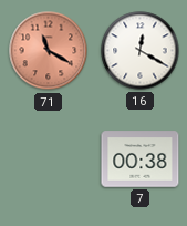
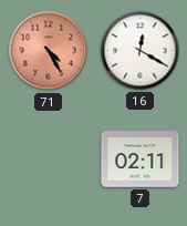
71: 11:20 -> 4:25
7: 00:38 -> 02:11
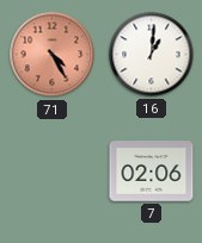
16: 12:20 -> 1:01
7: 02:11 -> 02:06
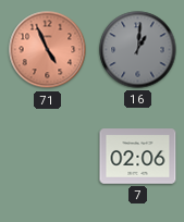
71: 4:25 -> 4:56
16 dial: white -> grey
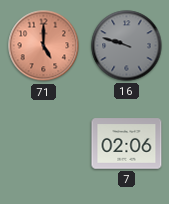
71: 4:56 -> 5:00
16: 1:01 -> 9:48
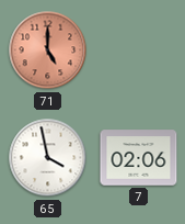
16: 9:48 -> none
65: none -> 3:58
